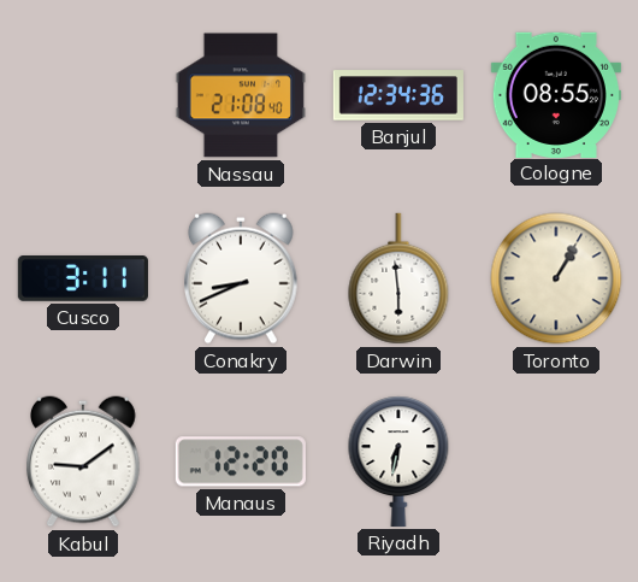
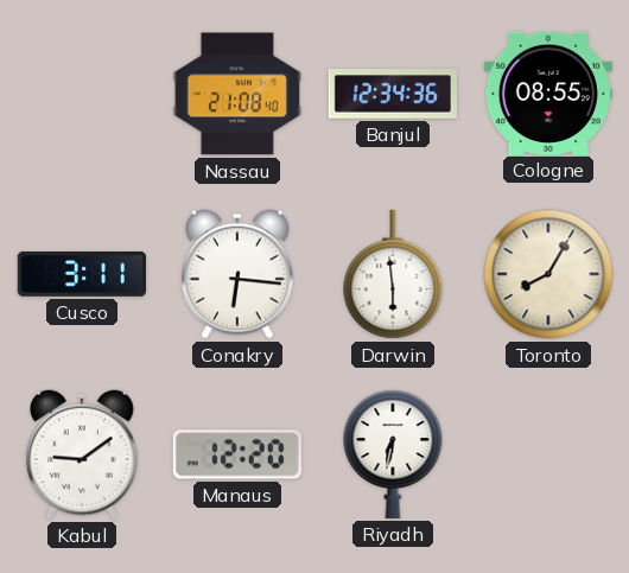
Conakry: 8:41 -> 6:16
Toronto: 1:05 -> 8:05
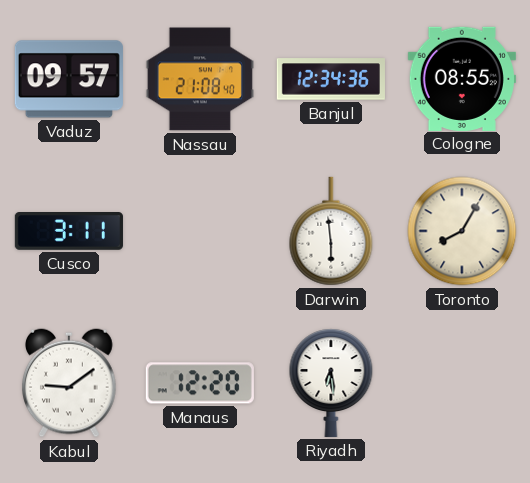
Vaduz: none -> 09:57
Conakry: 6:16 -> none
Riyadh: 6:32 -> 6:29
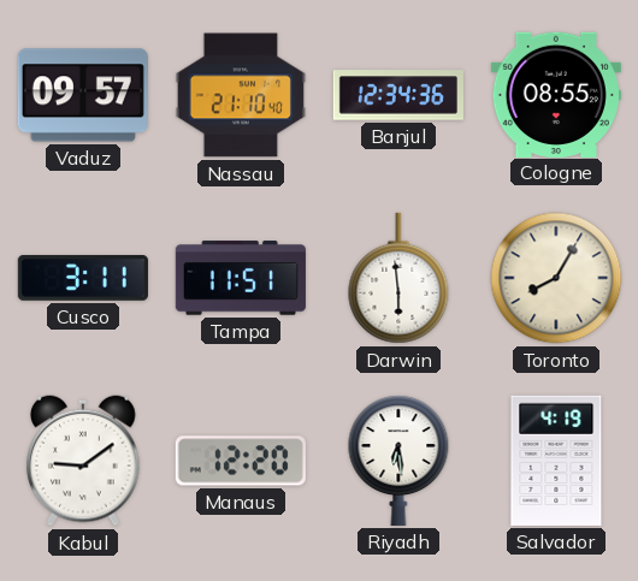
Nassau: 21:08 -> 21:10
Tampa: none -> 11:51
Salvador: none -> 4:19
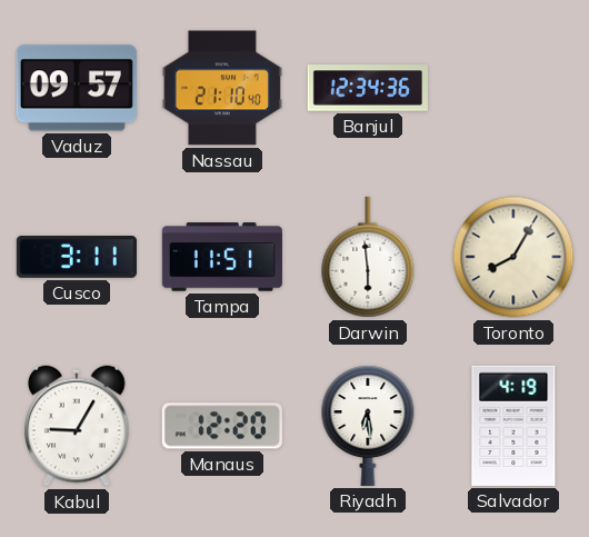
Cologne: 08:55 -> none
Kabul: 9:09 -> 9:05
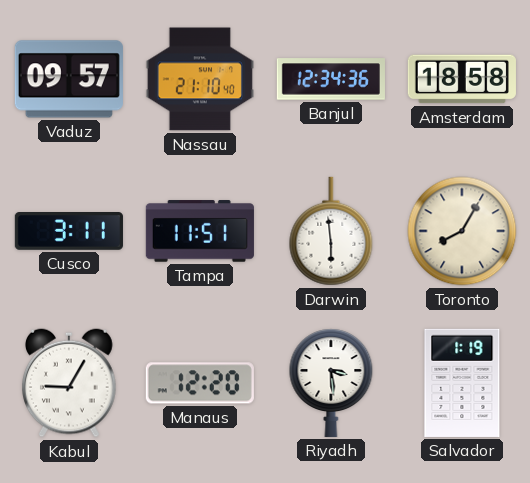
Amsterdam: none -> 18:58
Riyadh: 6:29 -> 3:29
Salvador: 4:19 -> 1:19
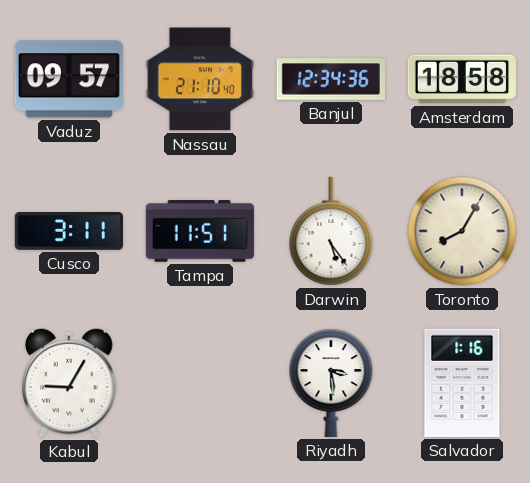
Darwin: 5:59 -> 5:24
Manaus: 12:20 -> none
Salvador: 1:19 -> 1:16
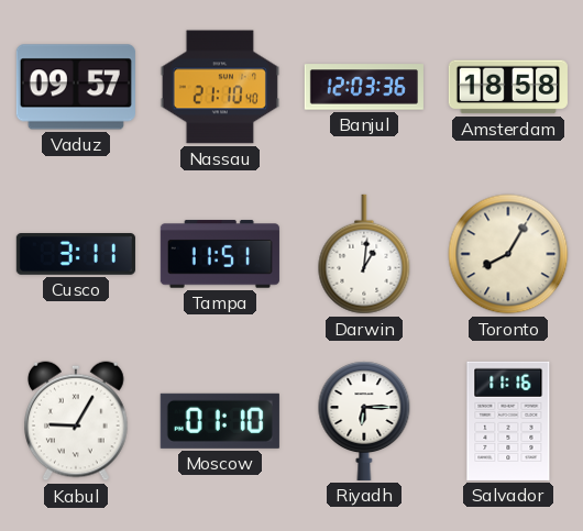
Banjul: 12:34 -> 12:03
Darwin: 5:24 -> 1:01
Moscow: none -> 01:10
Riyadh: 3:29 -> 6:15
Salvador: 1:16 -> 11:16
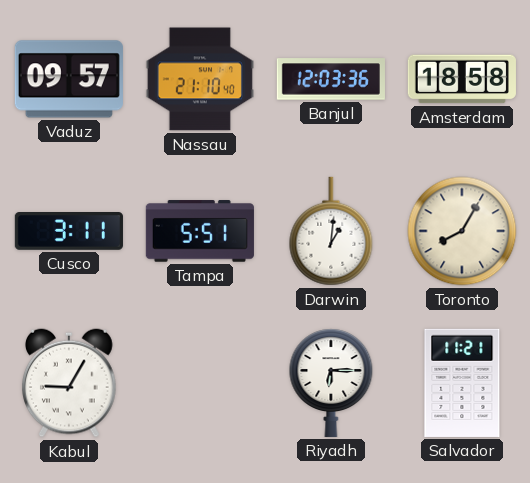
Tampa: 11:51 -> 5:51
Moscow: 01:10 -> none
Salvador: 11:16 -> 11:21
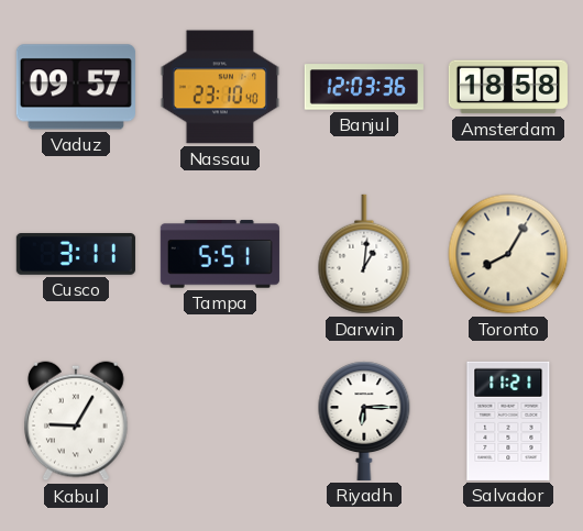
Nassau: 21:10 -> 23:10
